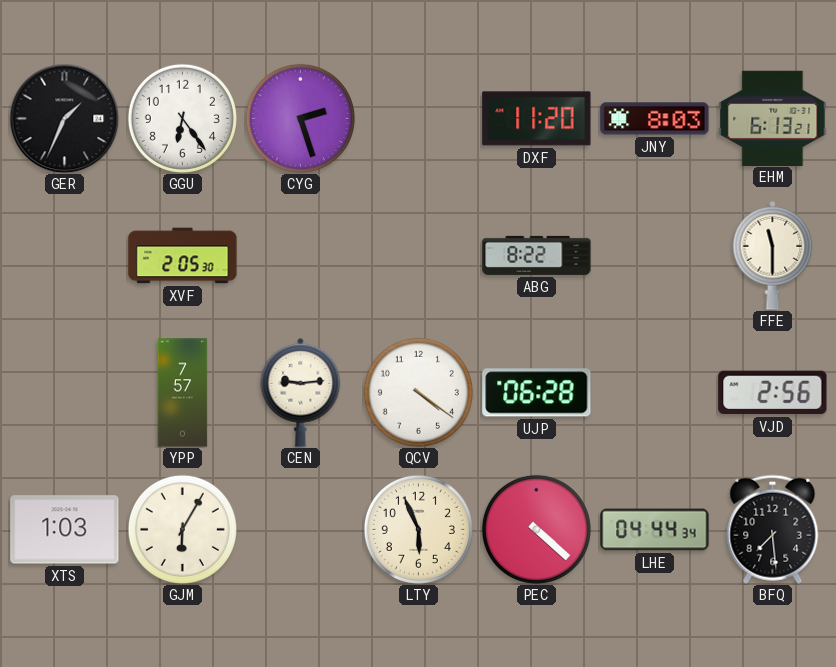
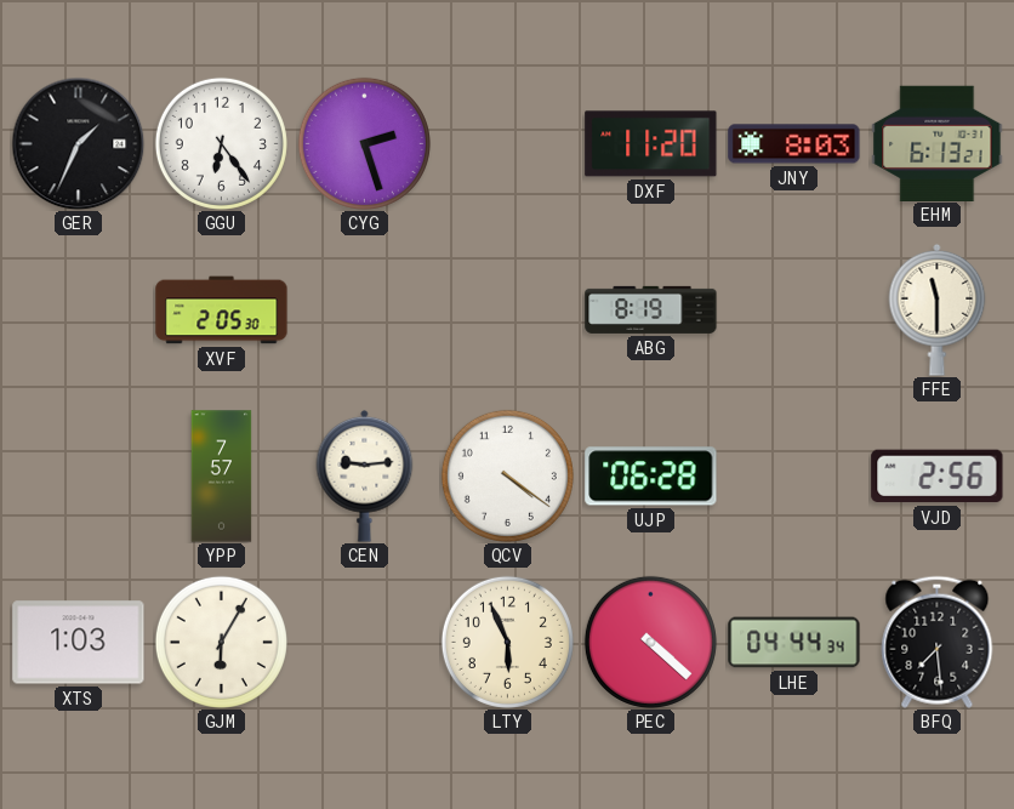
ABG: 8:22 -> 8:19
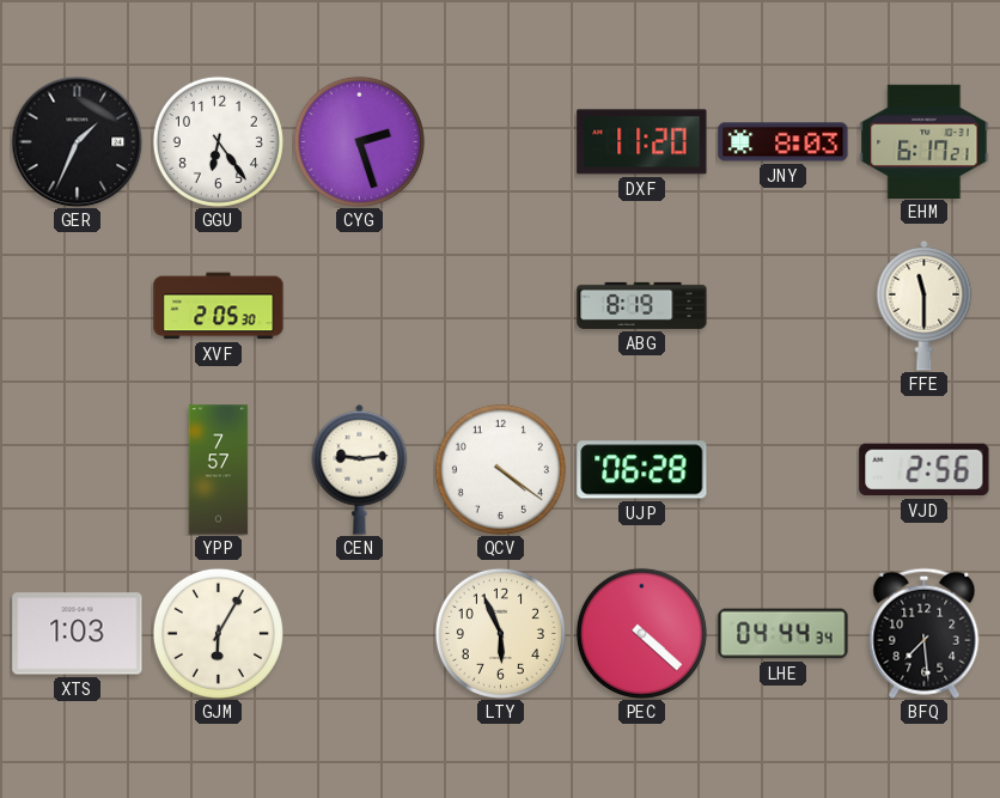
EHM: 6:13 -> 6:17
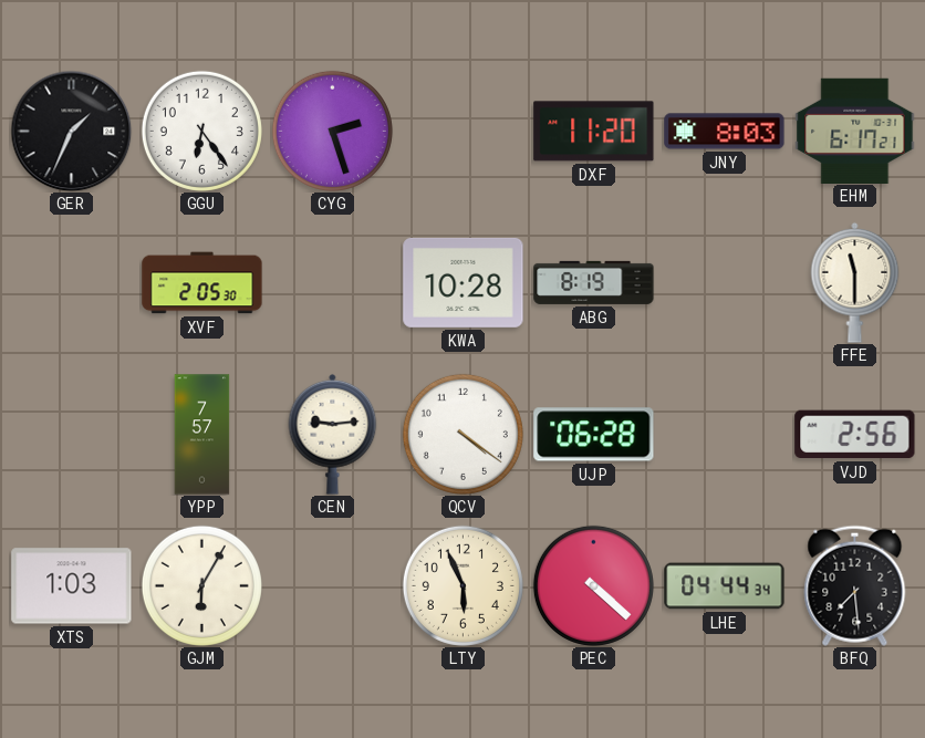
KWA: none -> 10:28
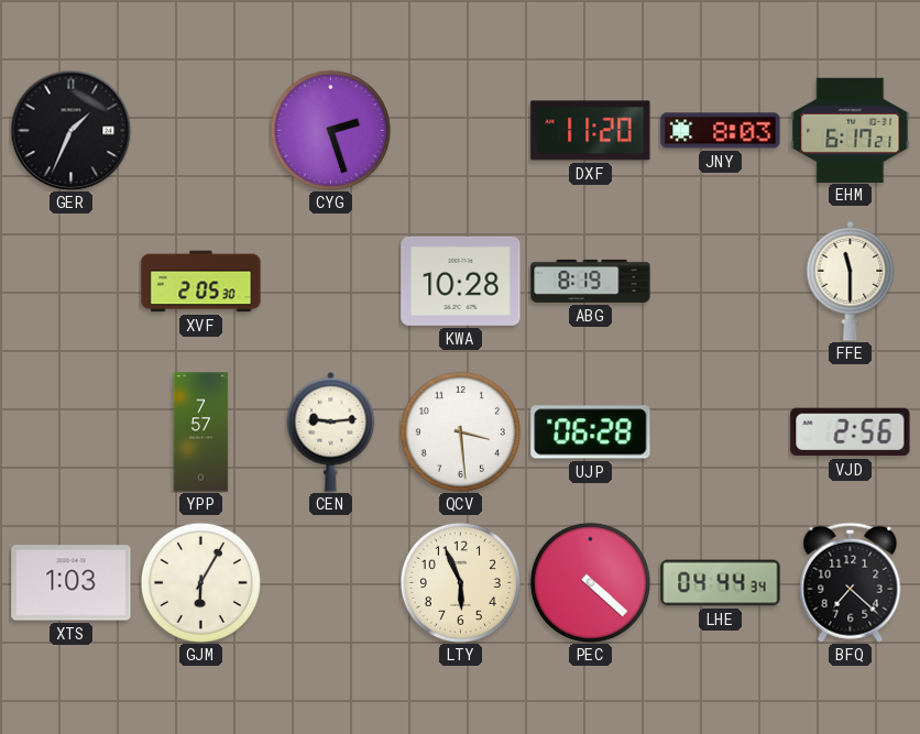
GGU: 6:24 -> none
QCV: 4:21 -> 3:29
BFQ: 7:29 -> 7:22
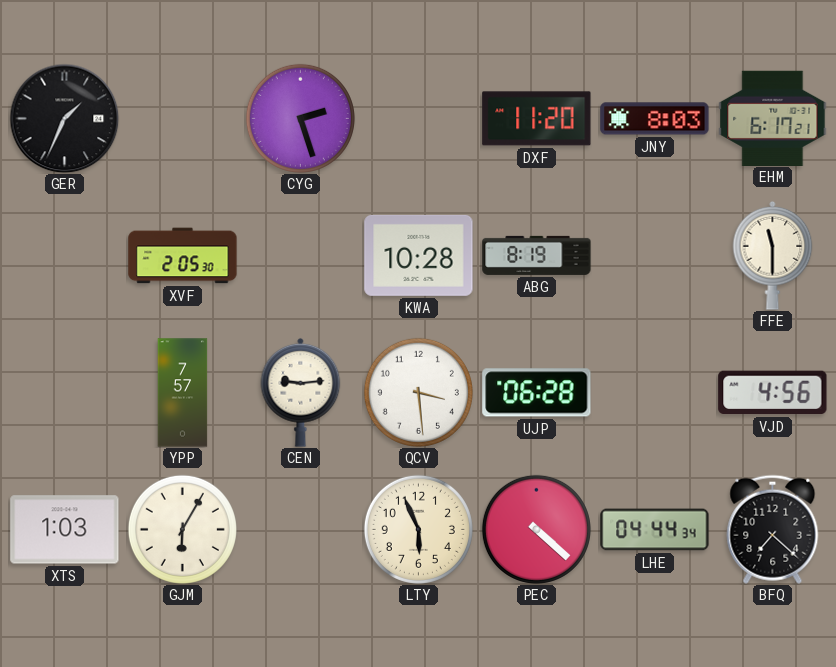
VJD: 2:56 -> 4:56
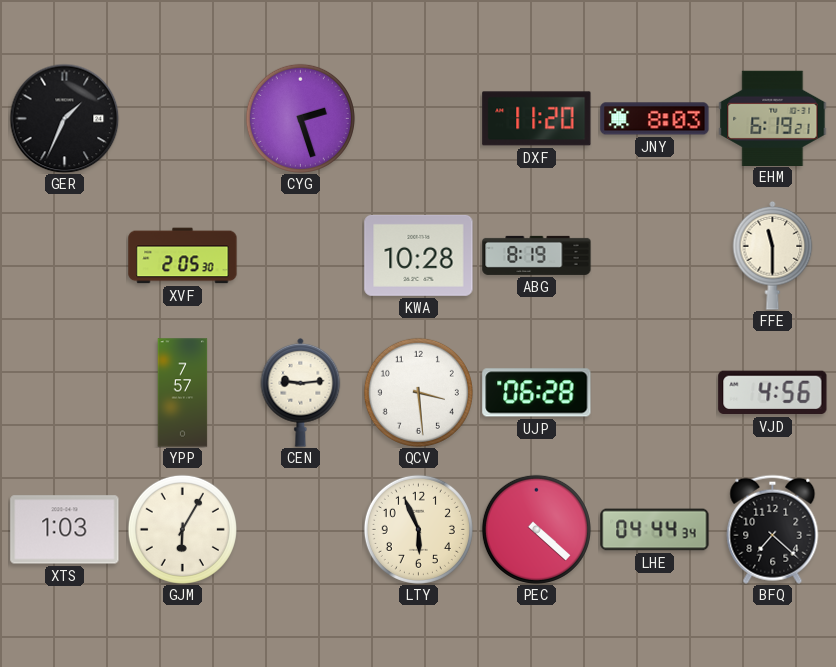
EHM: 6:17 -> 6:19
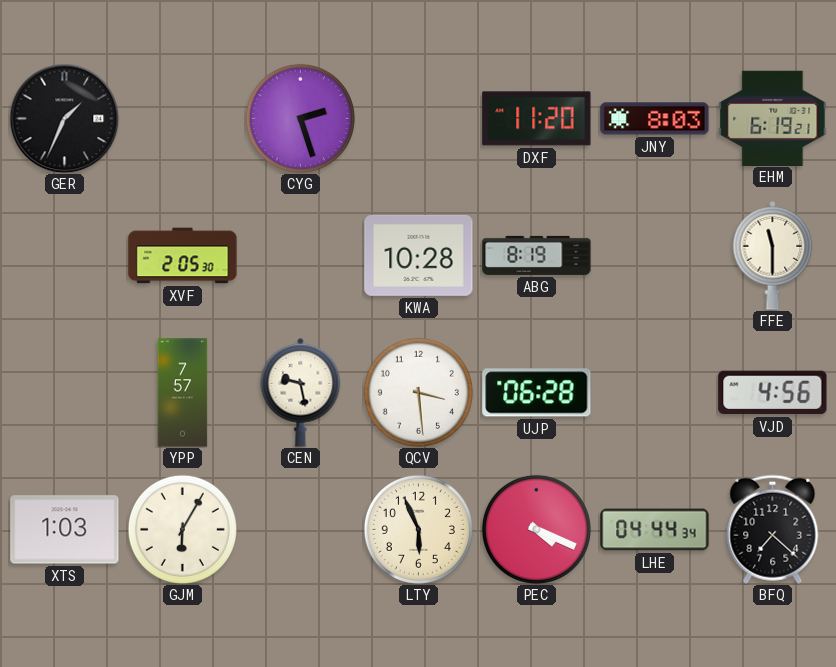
CEN: 9:14 -> 9:28
PEC: 4:22 -> 4:19
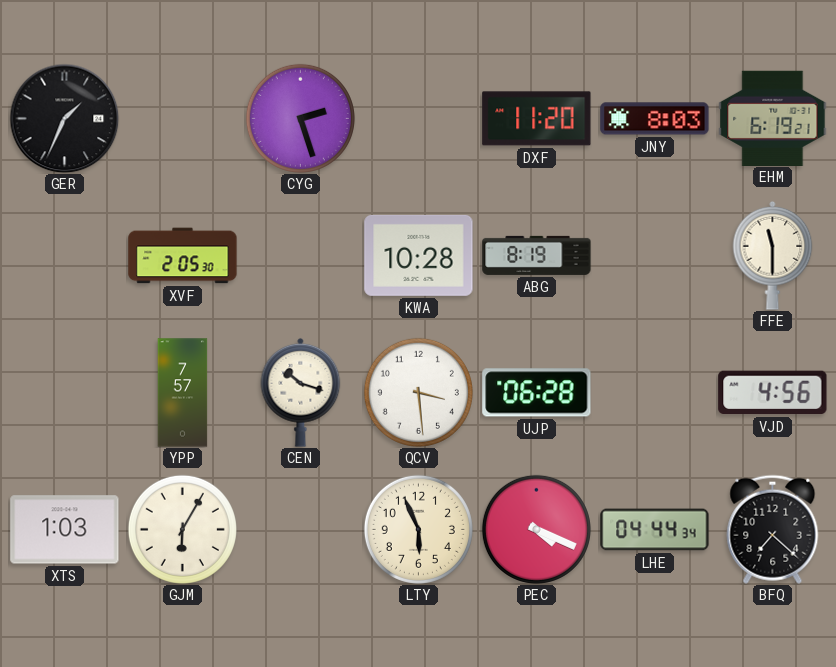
CEN: 9:28 -> 10:18
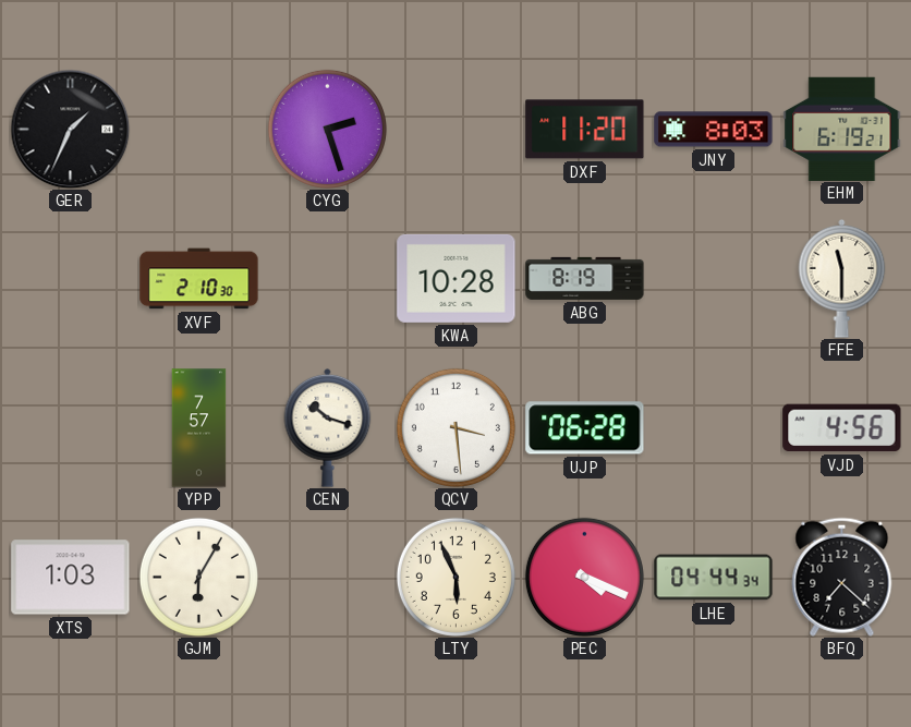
XVF: 2:05 -> 2:10
